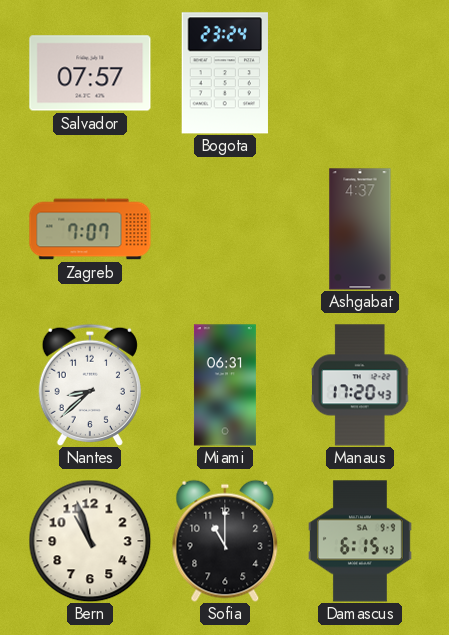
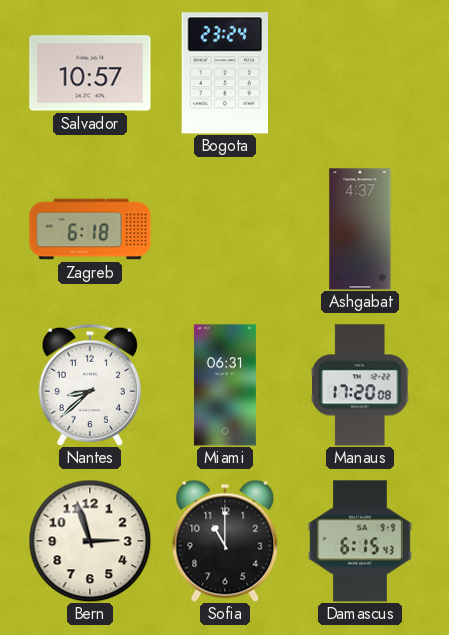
Salvador: 07:57 -> 10:57
Zagreb: 7:07 -> 6:18
Manaus: 17:20:43 -> 17:20:08
Bern: 10:57 -> 2:57
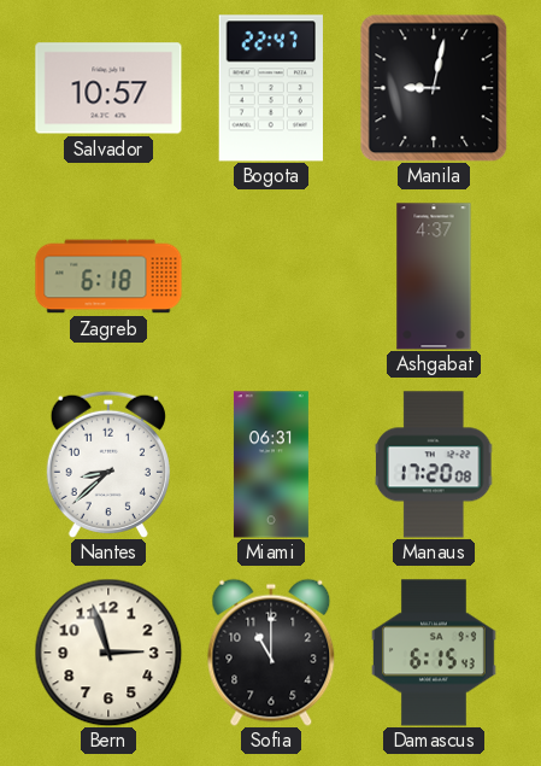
Bogota: 23:24 -> 22:47
Manila: none -> 9:02
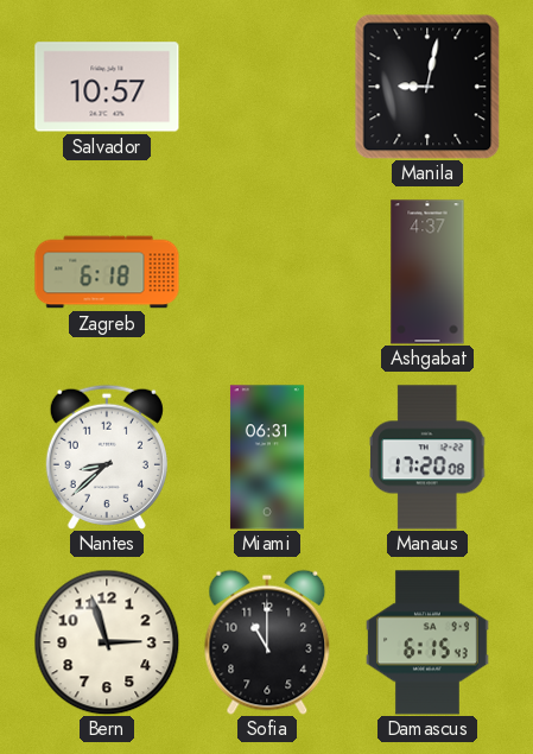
Bogota: 22:47 -> none
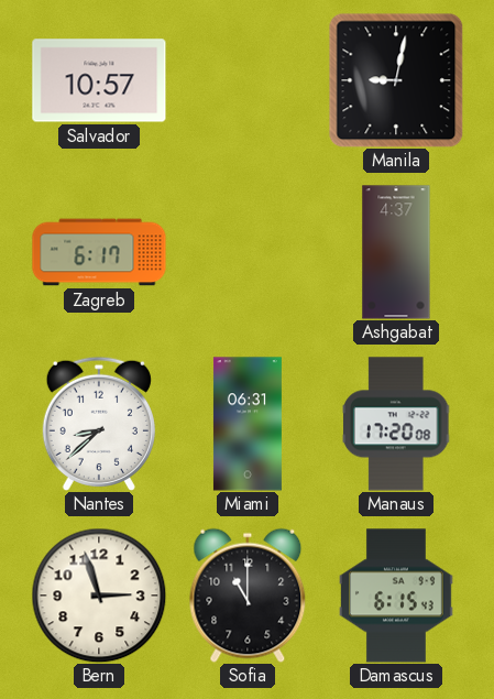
Zagreb: 6:18 -> 6:17
